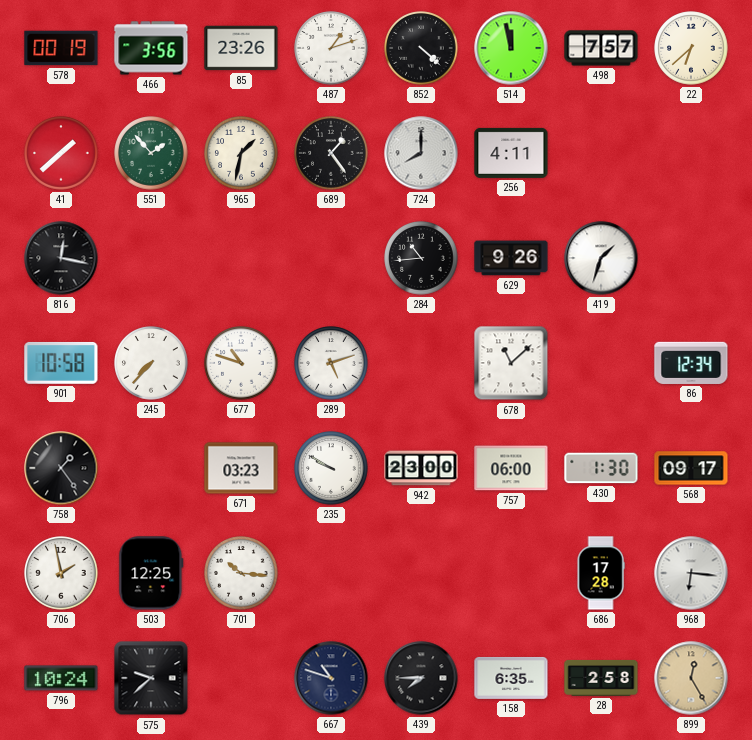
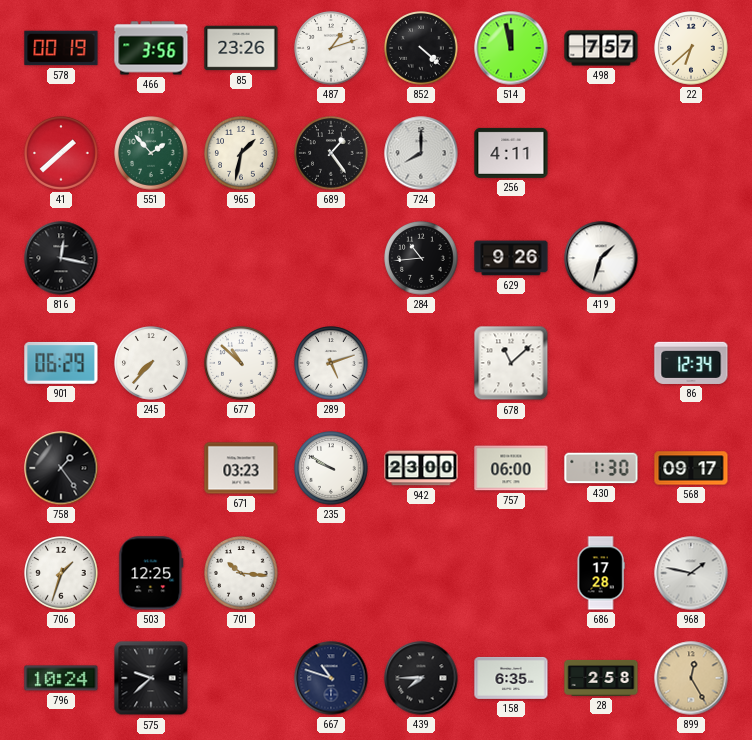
901: 10:58 -> 06:29
677: 10:48 -> 10:52
706: 1:58 -> 1:33
968: 6:16 -> 1:47
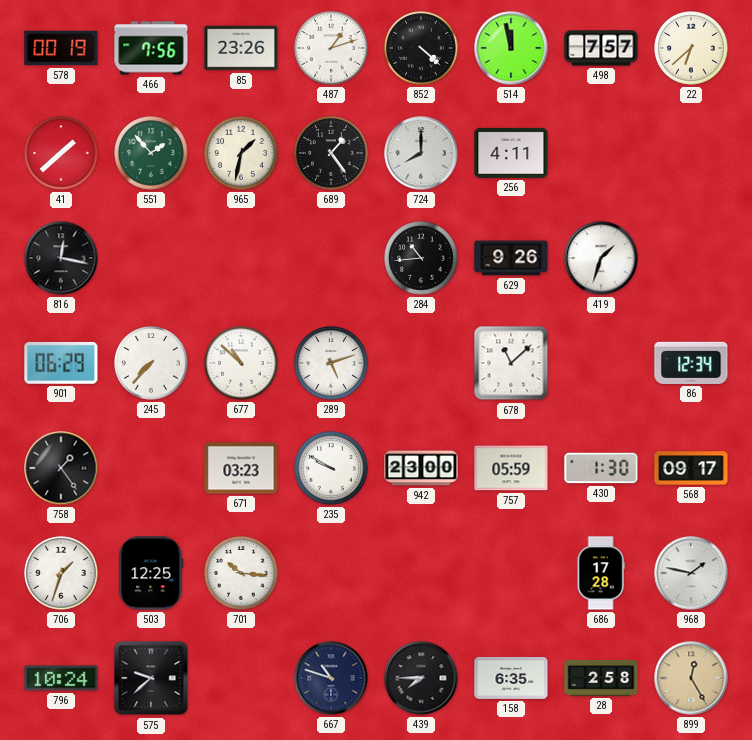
466: 3:56 -> 7:56
757: 06:00 -> 05:59
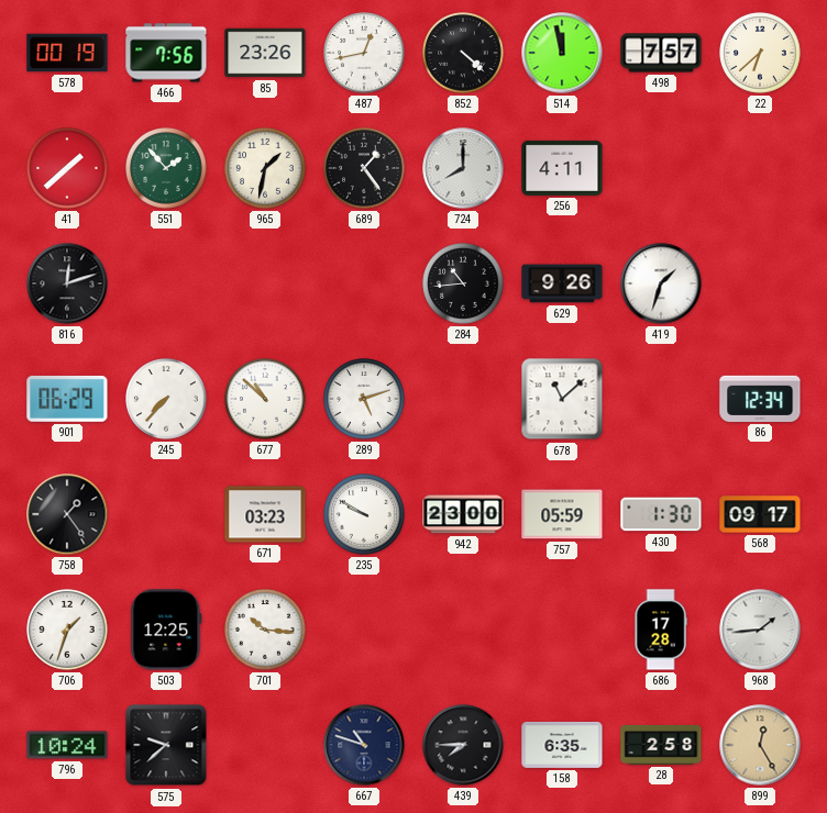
487: 1:12 -> 12:43
816: 12:17 -> 12:12
968: 1:47 -> 1:44
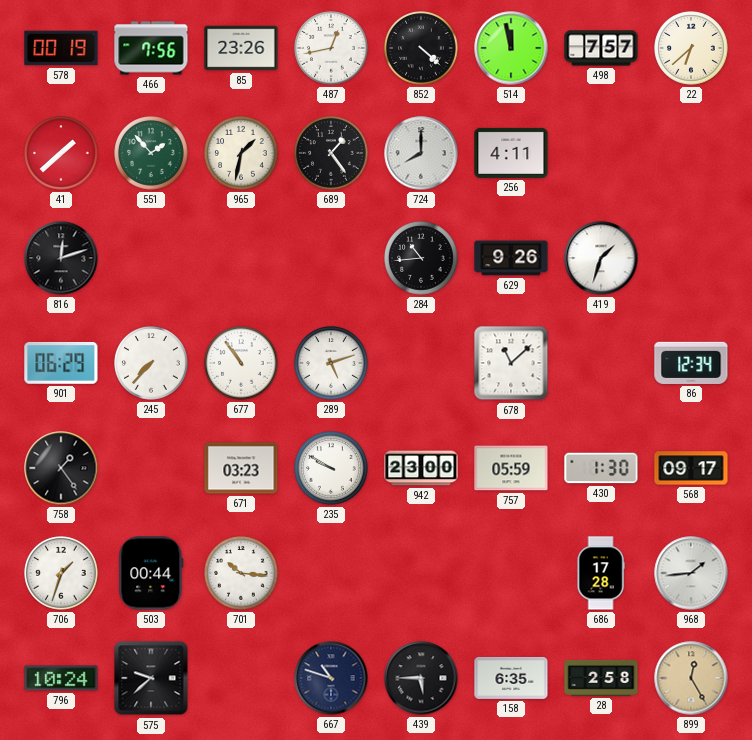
677: 10:52 -> 10:54
503: 12:25 -> 00:44
439: 7:45 -> 5:45
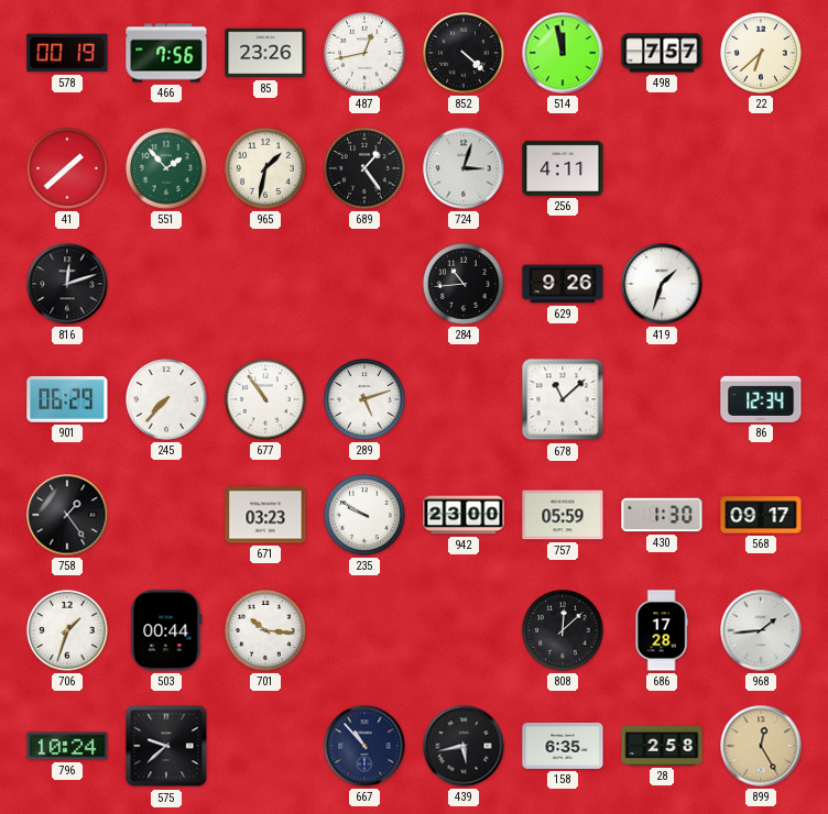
724: 8:00 -> 3:03
808: none -> 12:08
667: 10:48 -> 10:53
439: 5:45 -> 5:43
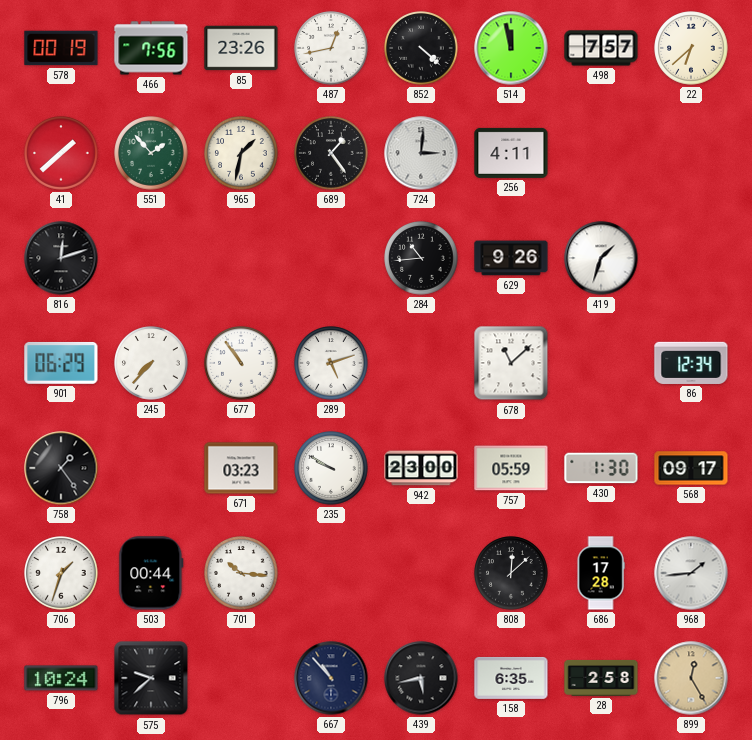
724: 3:03 -> 3:01
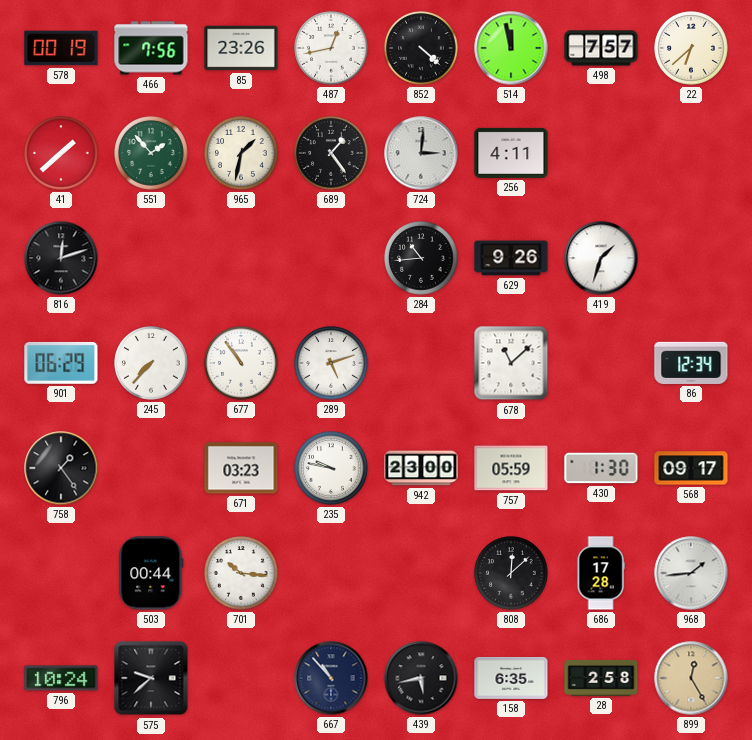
235: 9:50 -> 9:47
706: 1:33 -> none
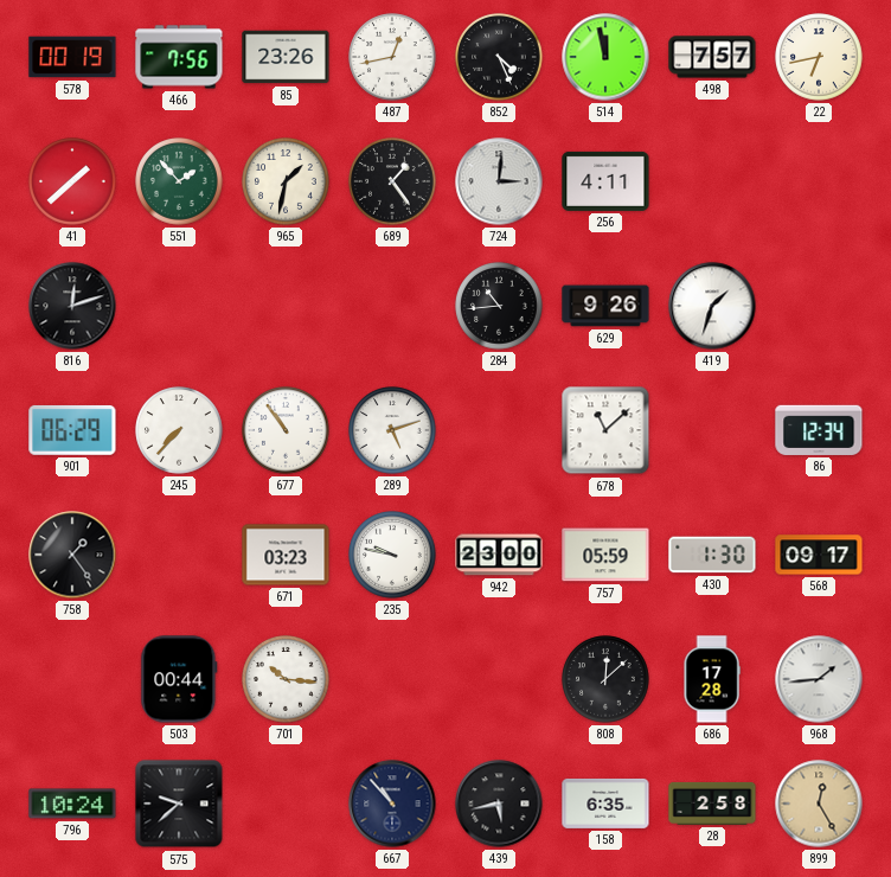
852: 4:22 -> 4:26
22: 6:38 -> 6:43
